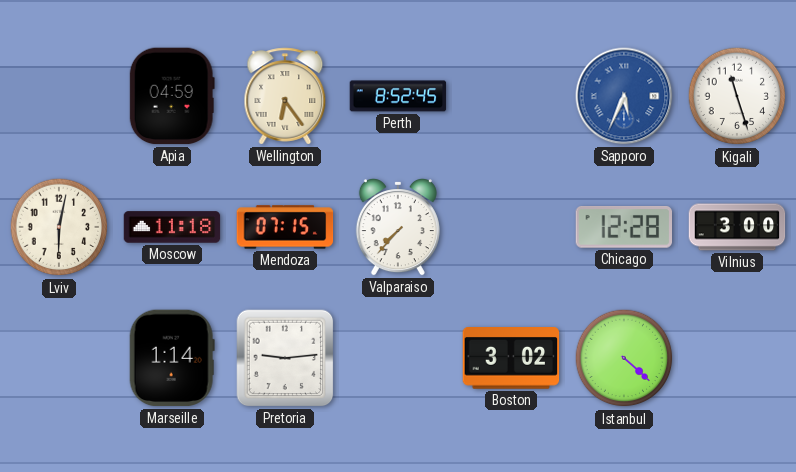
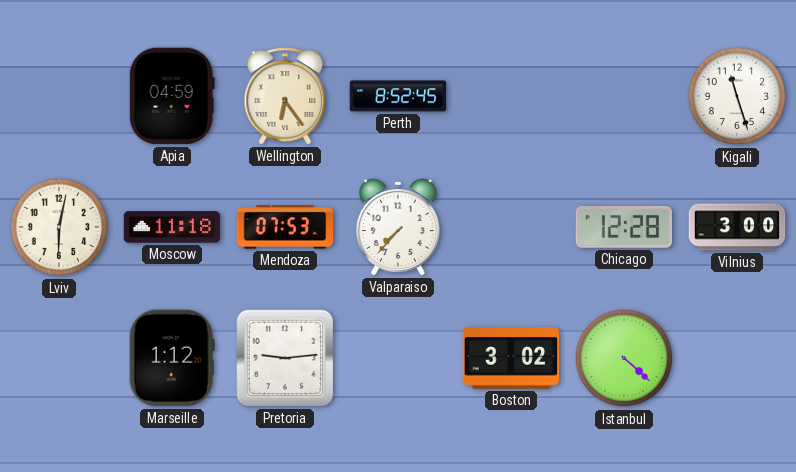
Sapporo: 5:34 -> none
Mendoza: 07:15 -> 07:53
Marseille: 1:14 -> 1:12
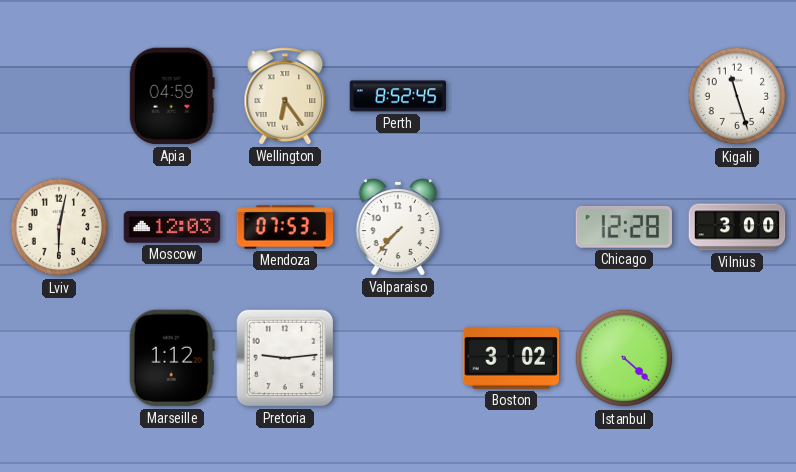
Moscow: 11:18 -> 12:03
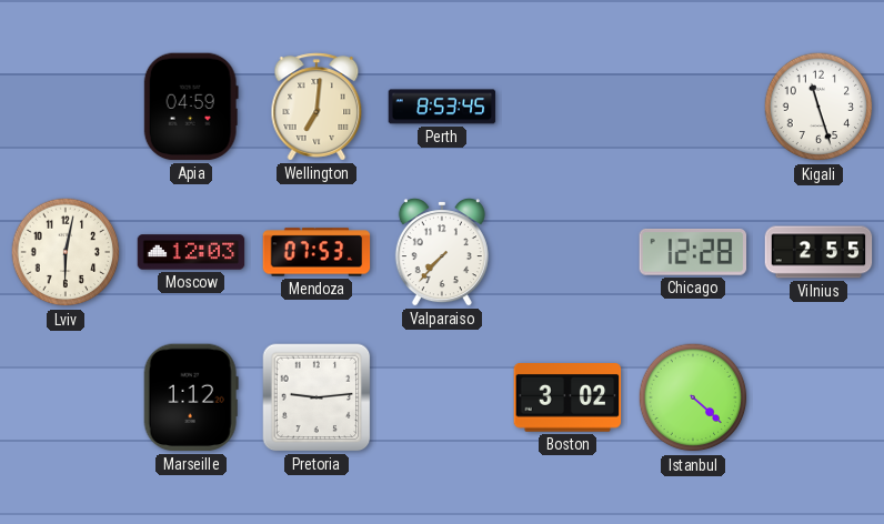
Wellington: 6:24 -> 7:01
Perth: 8:52 -> 8:53
Vilnius: 3:00 -> 2:55
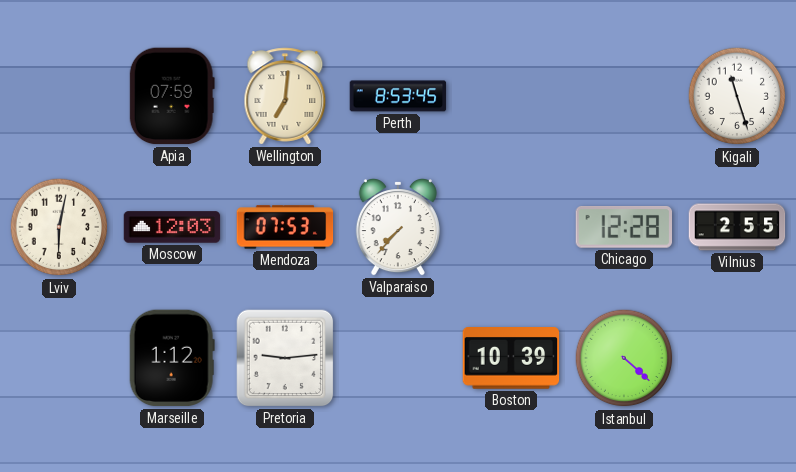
Apia: 04:59 -> 07:59
Boston: 3:02 -> 10:39
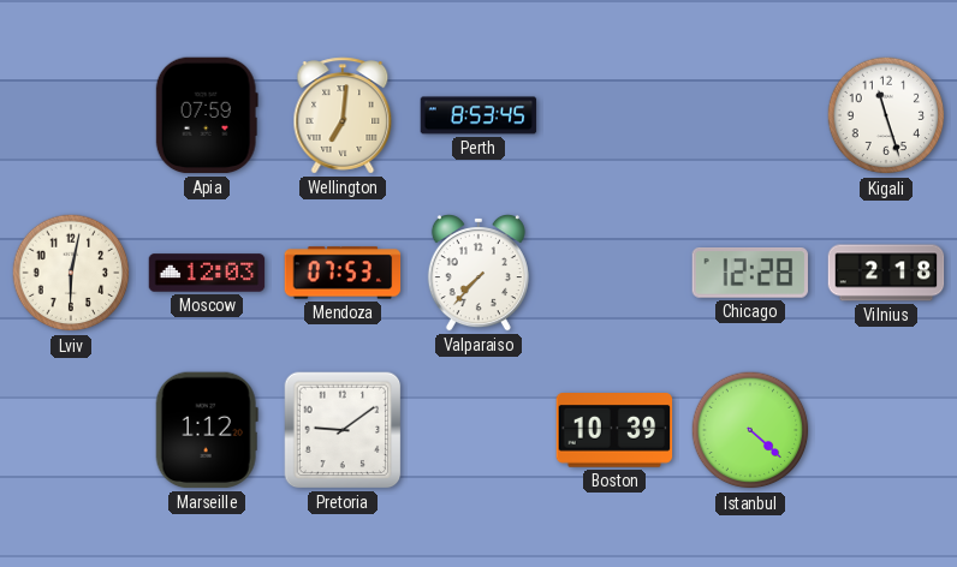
Vilnius: 2:55 -> 2:18
Pretoria: 9:14 -> 9:09
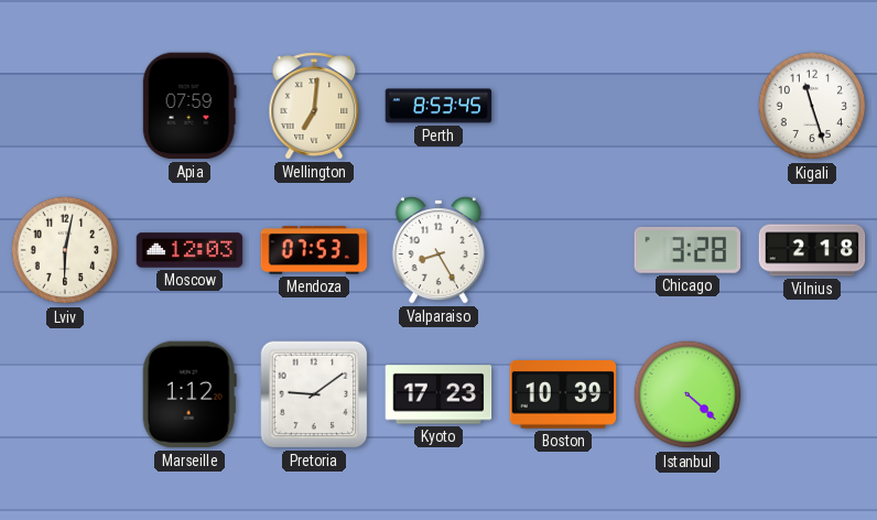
Valparaiso: 7:37 -> 8:25
Chicago: 12:28 -> 3:28
Kyoto: none -> 17:23
